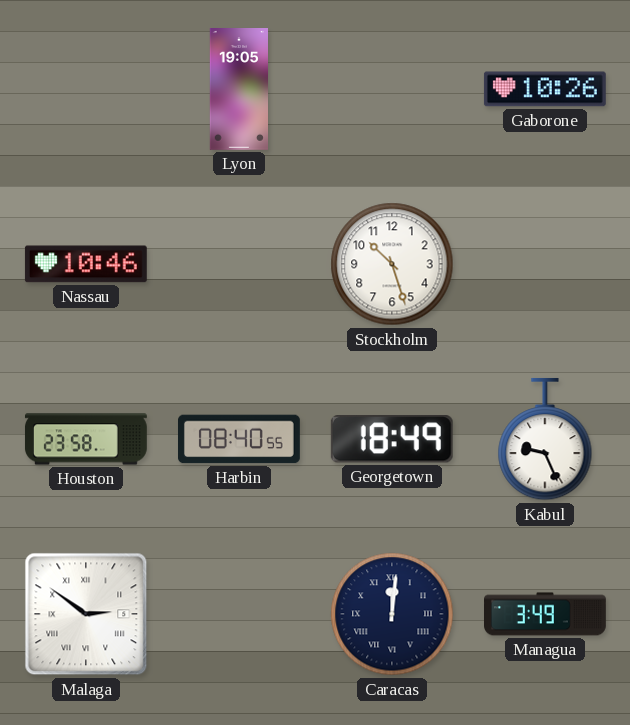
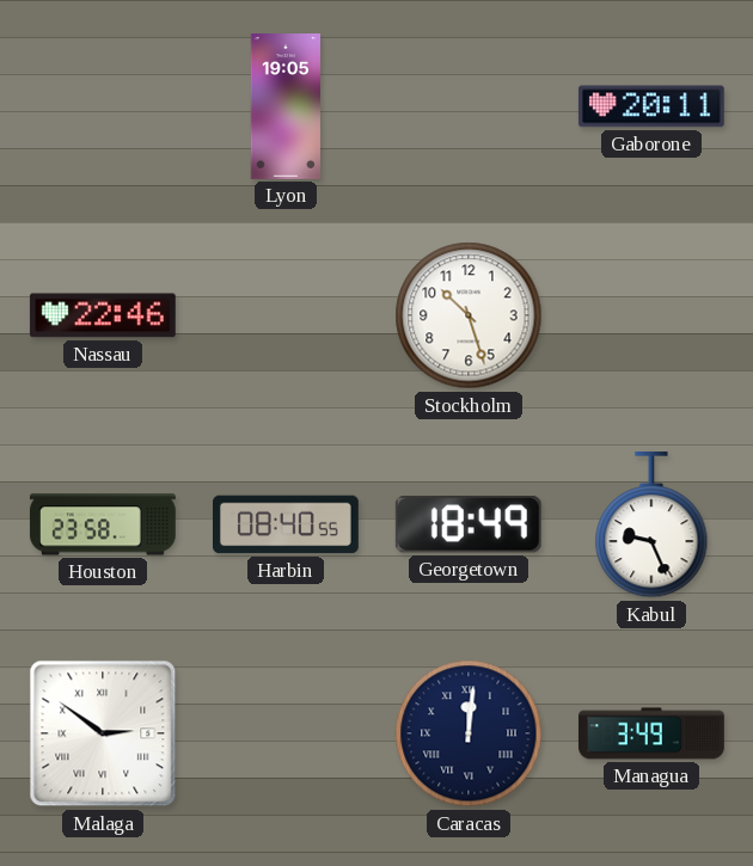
Gaborone: 10:26 -> 20:11
Nassau: 10:46 -> 22:46
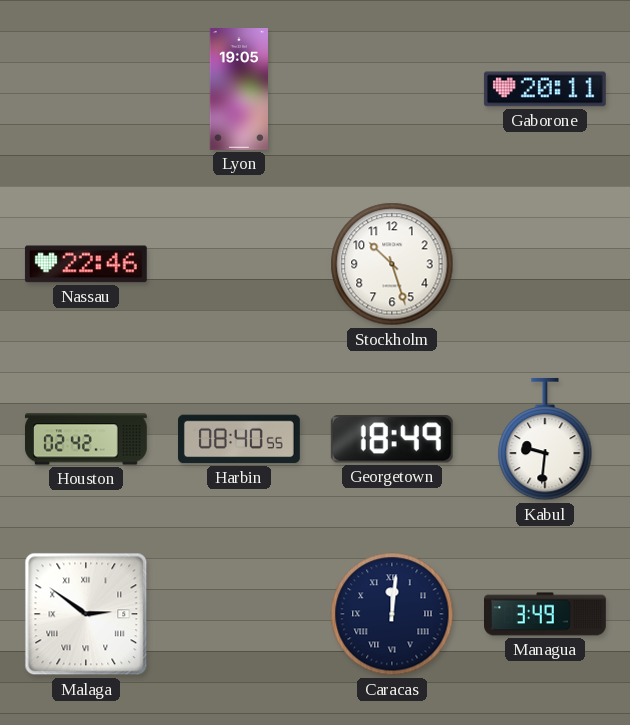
Houston: 23:58 -> 02:42
Kabul: 9:26 -> 9:31
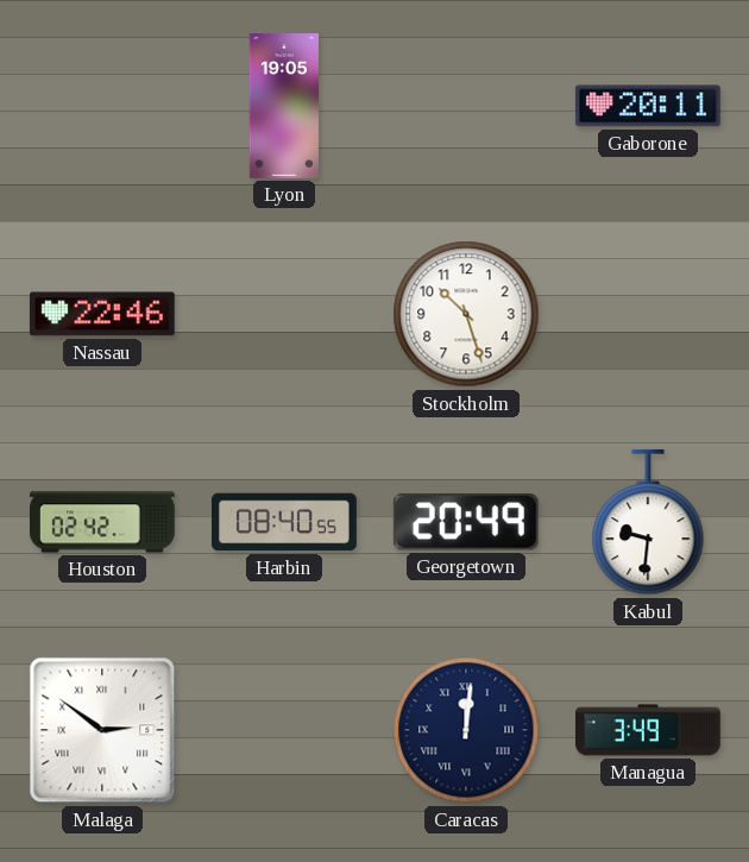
Georgetown: 18:49 -> 20:49
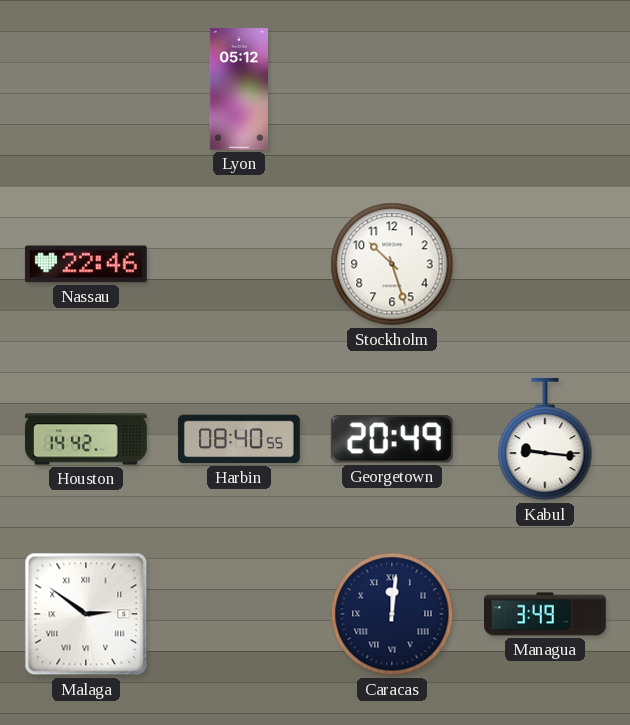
Lyon: 19:05 -> 05:12
Gaborone: 20:11 -> none
Houston: 02:42 -> 14:42
Kabul: 9:31 -> 9:16
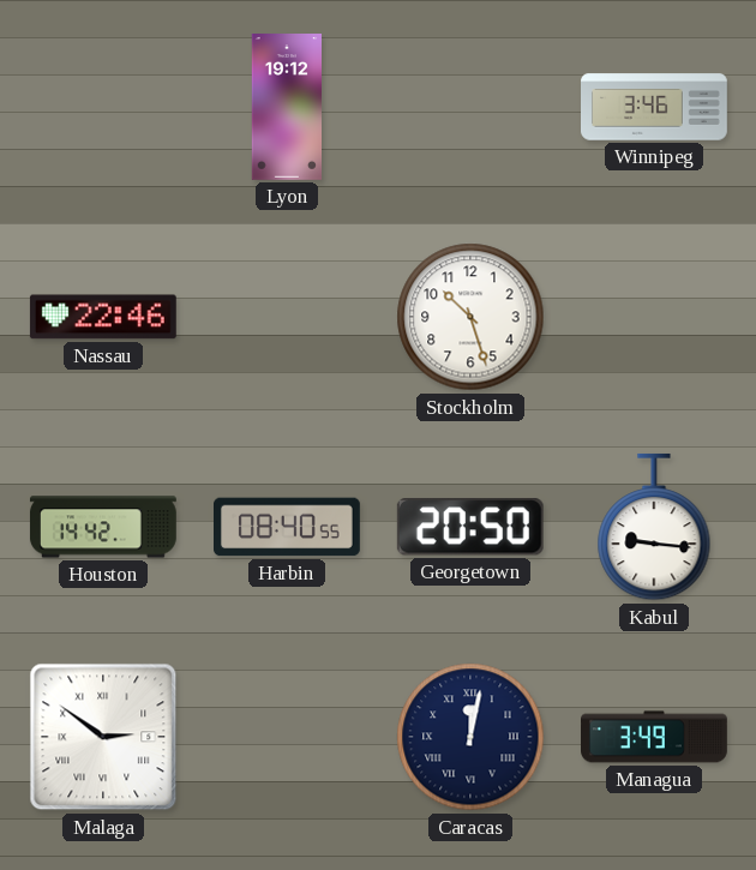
Lyon: 05:12 -> 19:12
Winnipeg: none -> 3:46
Georgetown: 20:49 -> 20:50
Caracas: 12:01 -> 12:02
